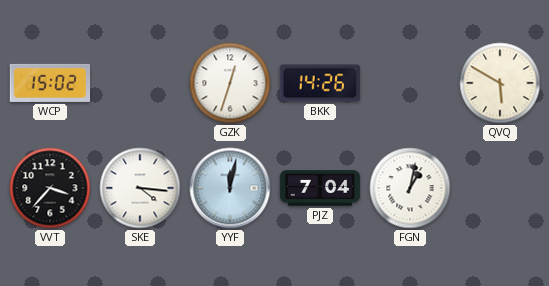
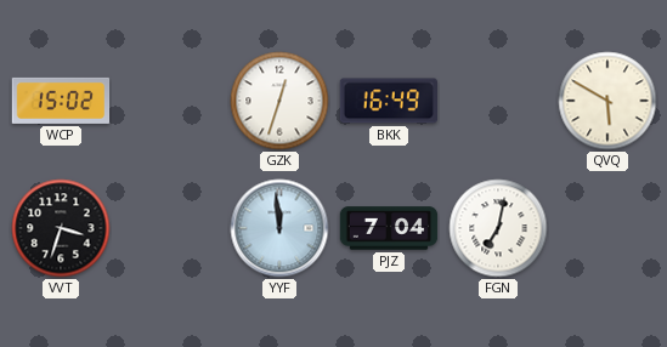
BKK: 14:26 -> 16:49
VVT: 3:37 -> 3:33
SKE: 4:16 -> none
YYF: 12:02 -> 11:59
FGN: 1:02 -> 7:02
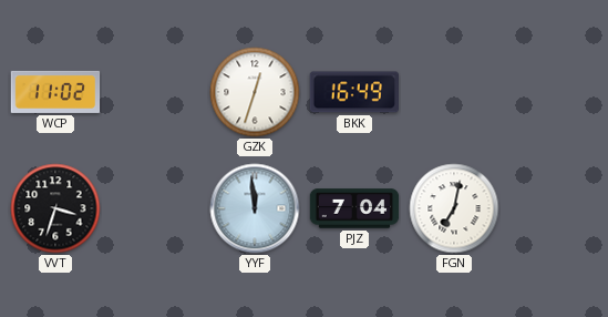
WCP: 15:02 -> 11:02
QVQ: 5:50 -> none
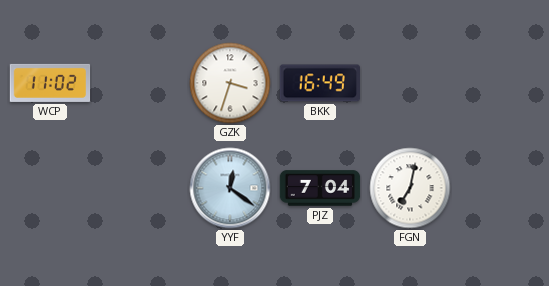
GZK: 12:33 -> 3:33
VVT: 3:33 -> none
YYF: 11:59 -> 12:21
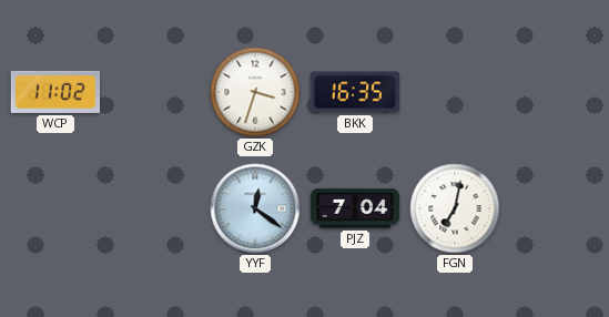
BKK: 16:49 -> 16:35
